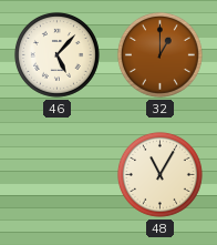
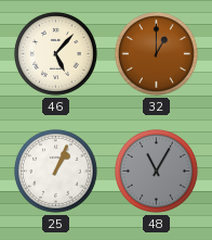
25: none -> 1:04
48 dial: cream -> grey
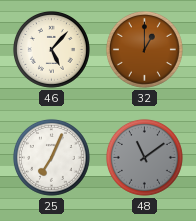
25: 1:04 -> 7:04
48: 11:05 -> 11:09
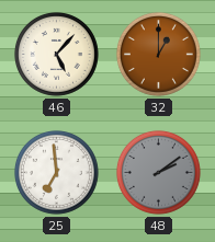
25: 7:04 -> 6:59
48: 11:09 -> 2:09
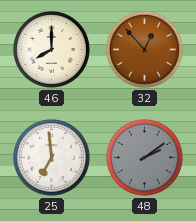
46: 5:07 -> 8:00
32: 1:00 -> 12:53
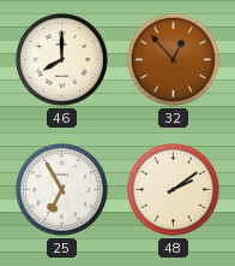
25: 6:59 -> 6:55
48 dial: grey -> cream
